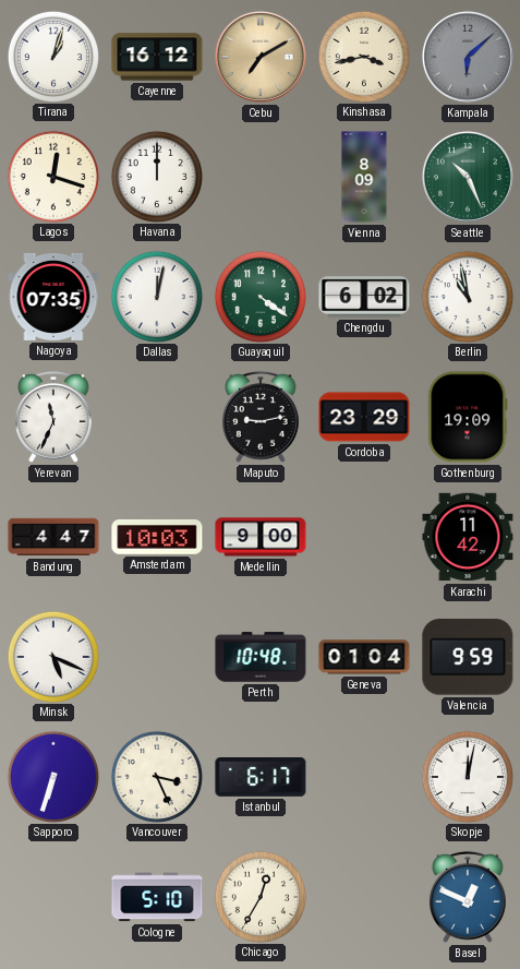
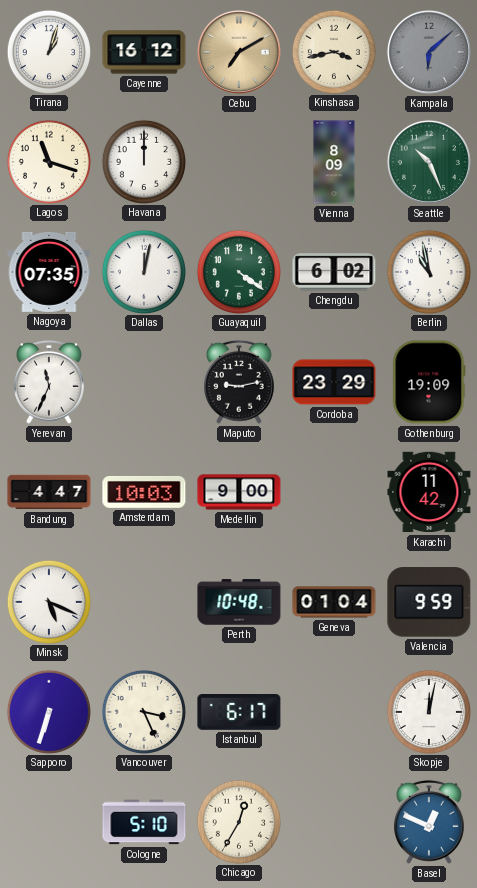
Lagos: 12:18 -> 11:18
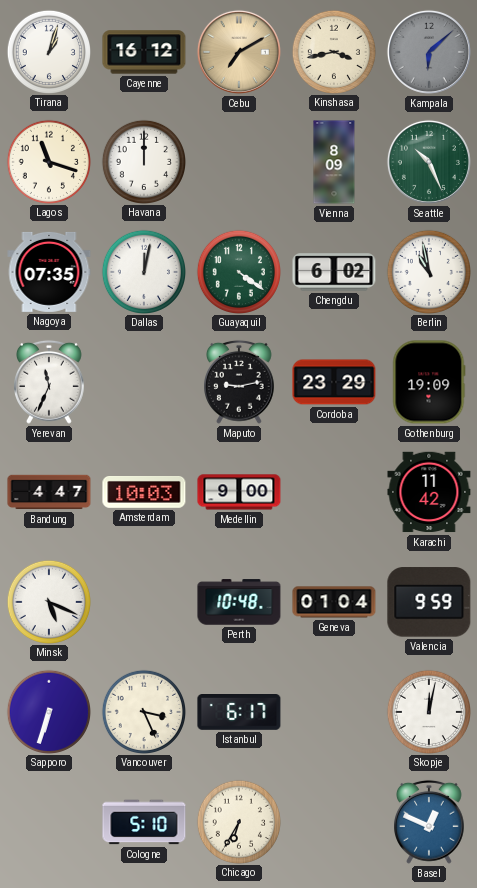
Chicago: 12:35 -> 6:35
